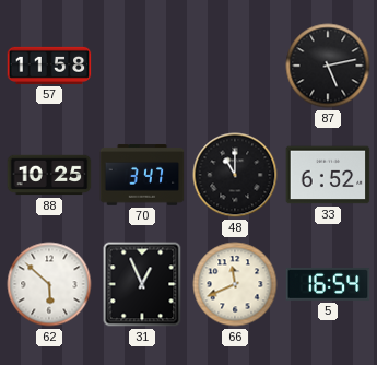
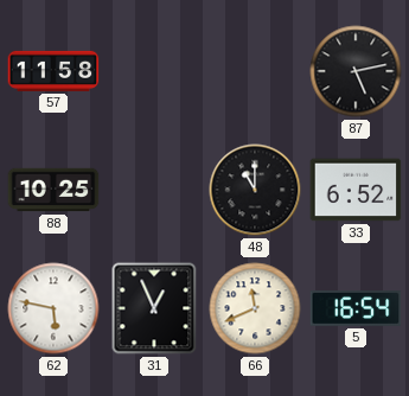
70: 3:47 -> none
62: 5:52 -> 5:47
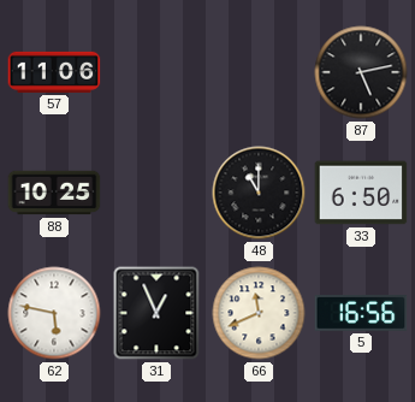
57: 11:58 -> 11:06
33: 6:52 -> 6:50
5: 16:54 -> 16:56
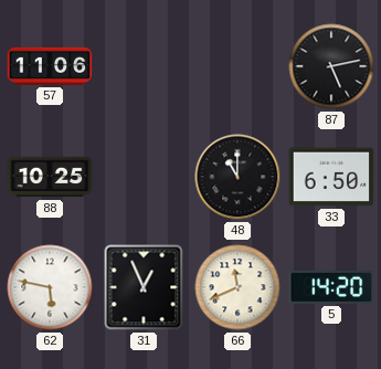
5: 16:56 -> 14:20
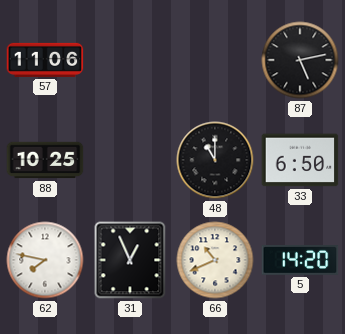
62: 5:47 -> 7:47
66: 11:41 -> 10:41
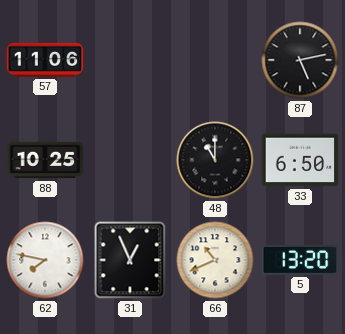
5: 14:20 -> 13:20
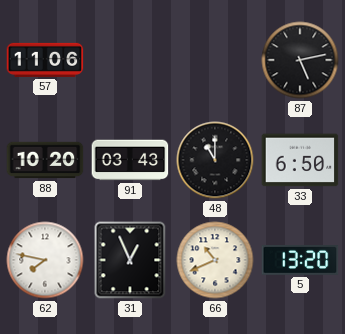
88: 10:25 -> 10:20
91: none -> 03:43
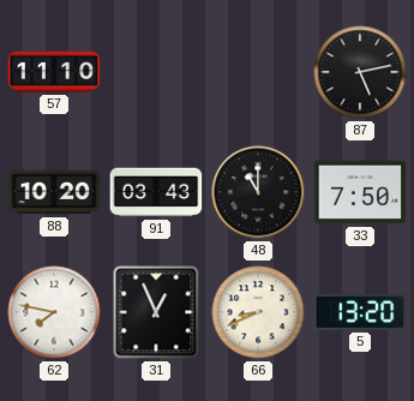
57: 11:06 -> 11:10
33: 6:50 -> 7:50
66: 10:41 -> 8:41
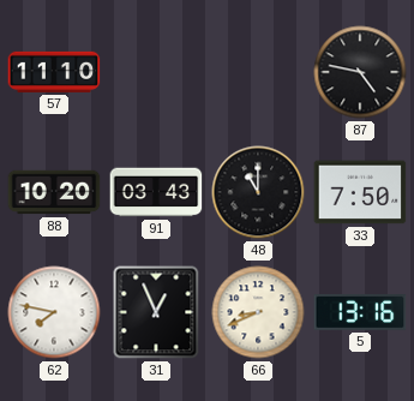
87: 5:13 -> 4:47
5: 13:20 -> 13:16
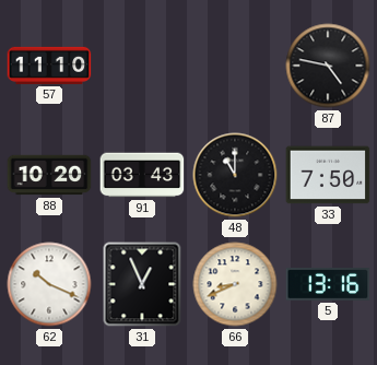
62: 7:47 -> 10:19
